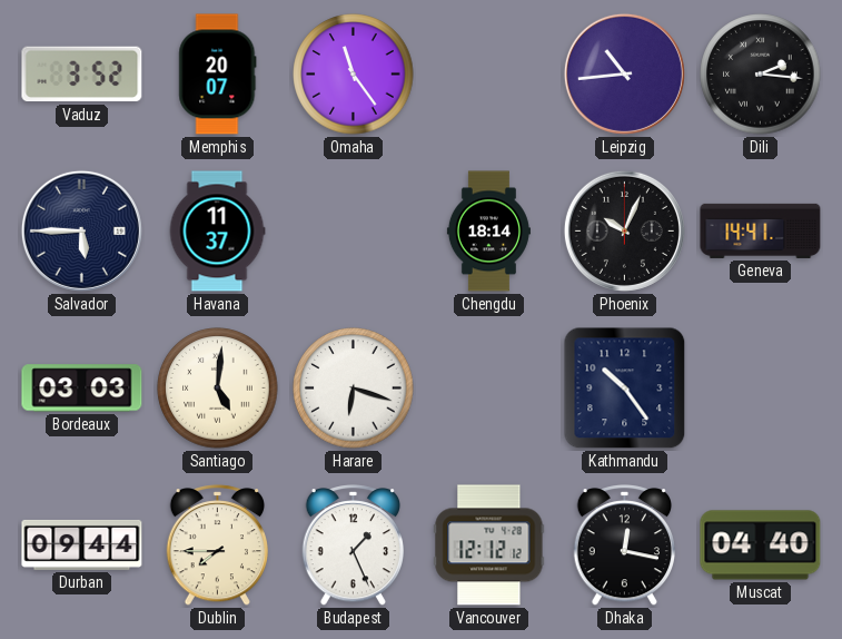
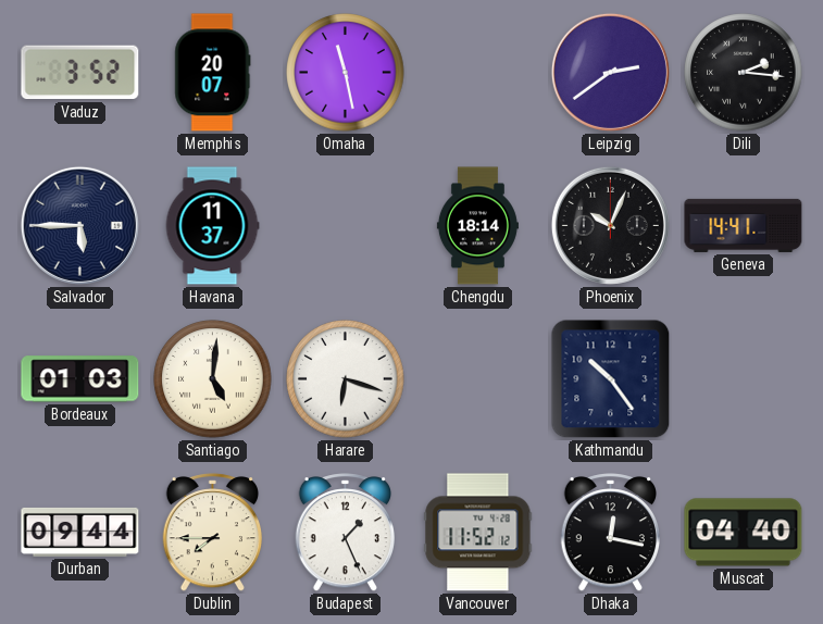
Omaha: 11:24 -> 11:28
Leipzig: 10:44 -> 2:39
Bordeaux: 03:03 -> 01:03
Vancouver: 12:12 -> 11:52
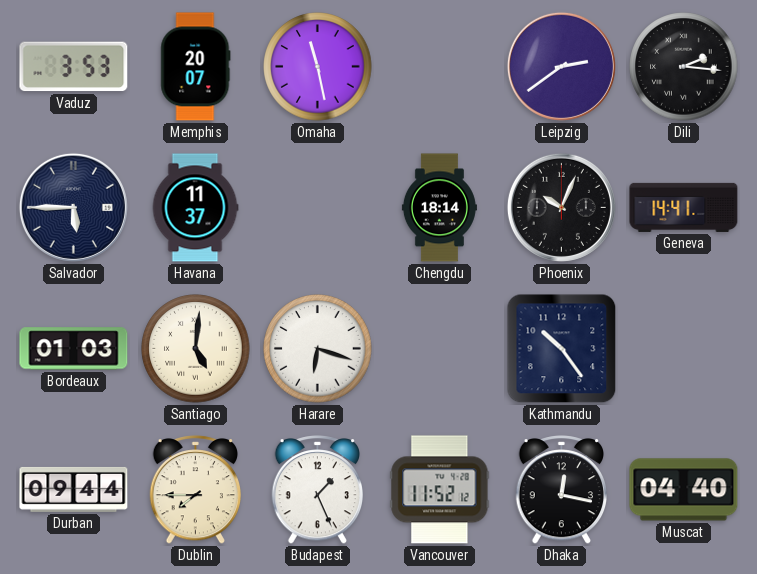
Vaduz: 3:52 -> 3:53
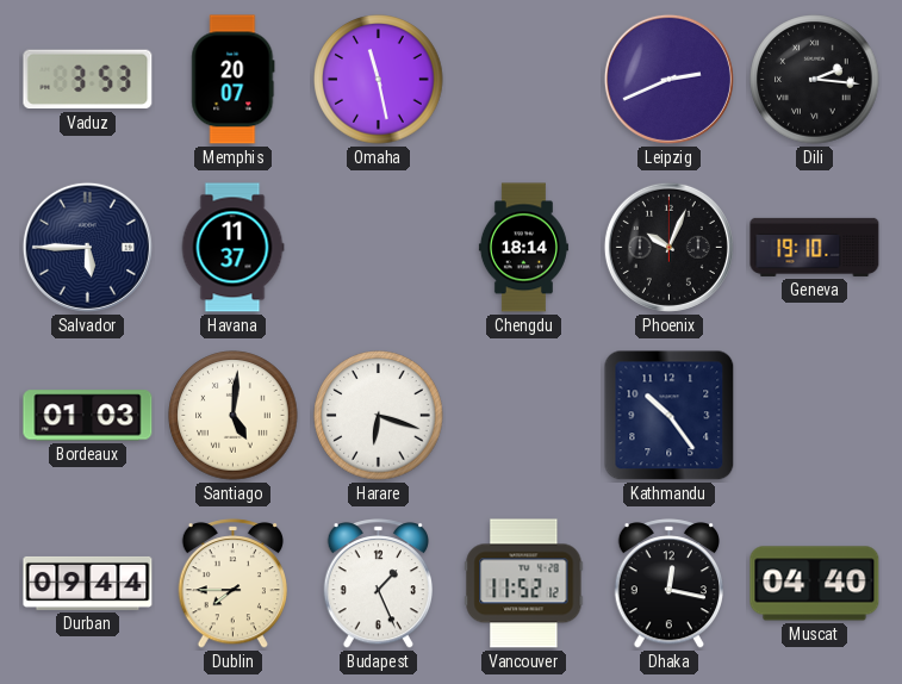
Leipzig: 2:39 -> 2:41
Geneva: 14:41 -> 19:10
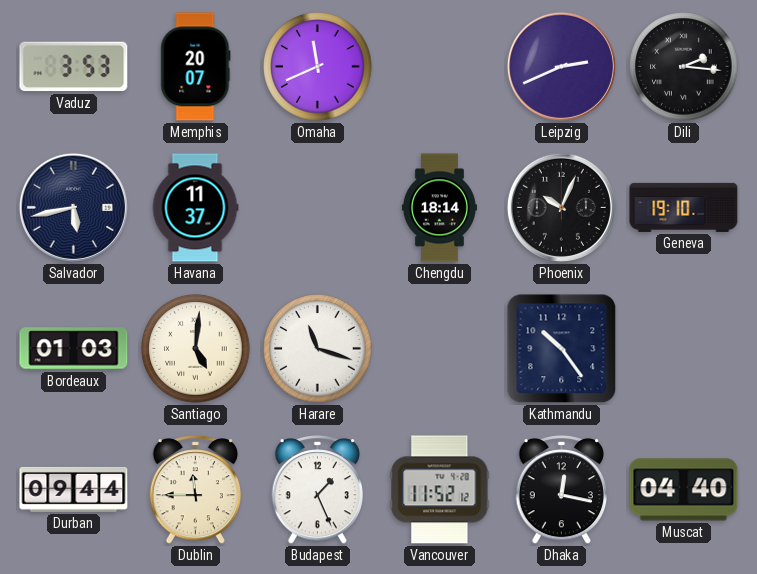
Omaha: 11:28 -> 11:41
Salvador: 5:45 -> 5:43
Harare: 6:18 -> 11:18
Dublin: 7:45 -> 11:45
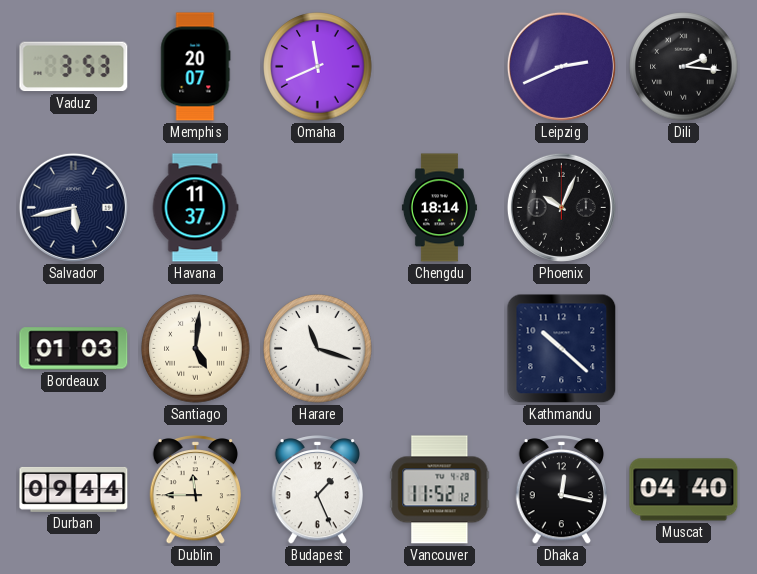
Geneva: 19:10 -> none
Kathmandu: 10:24 -> 10:22
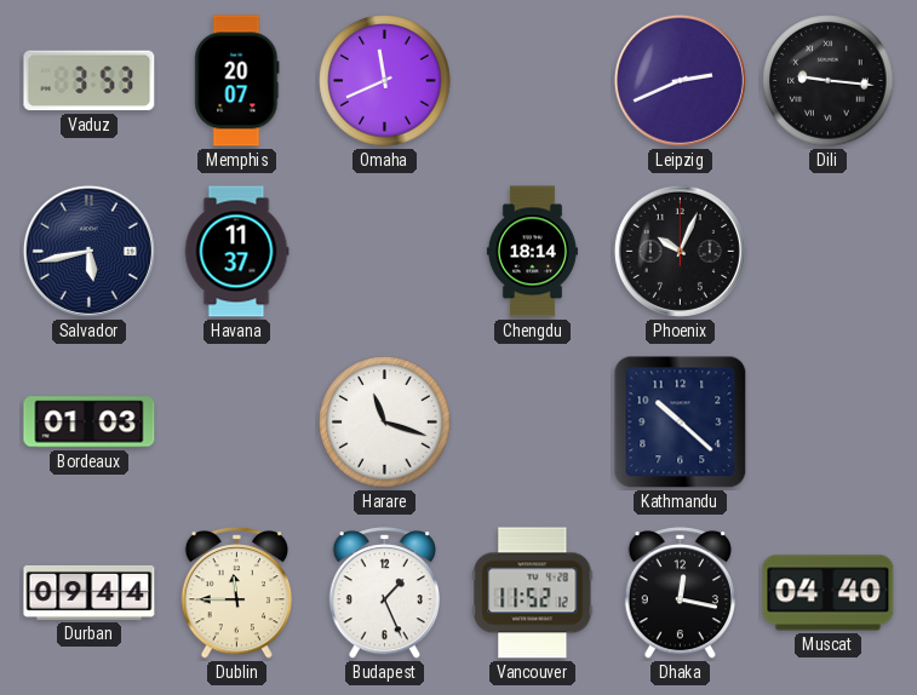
Dili: 2:16 -> 9:16
Santiago: 5:01 -> none
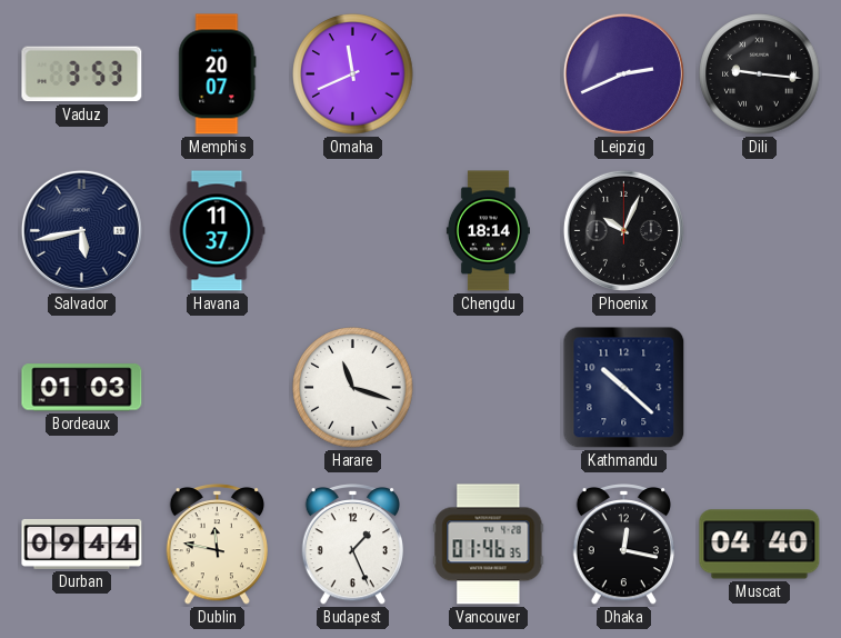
Dublin: 11:45 -> 11:47
Vancouver: 11:52 -> 01:46
